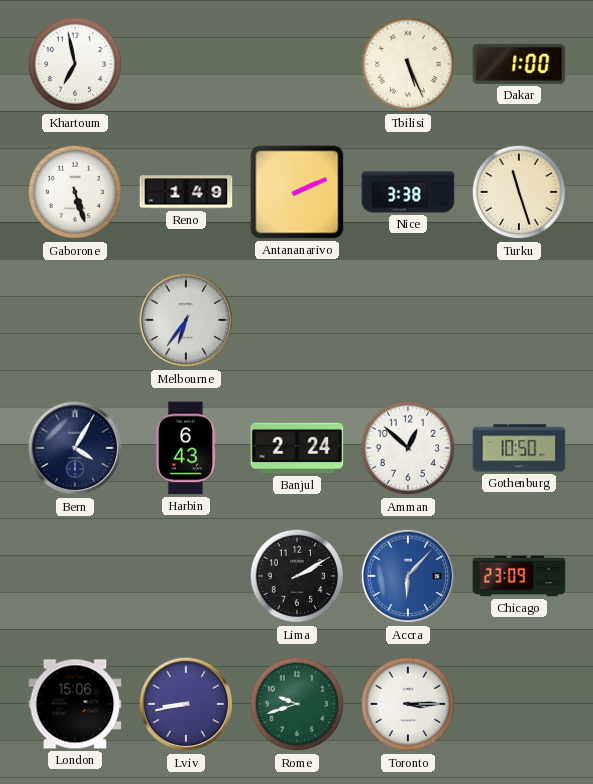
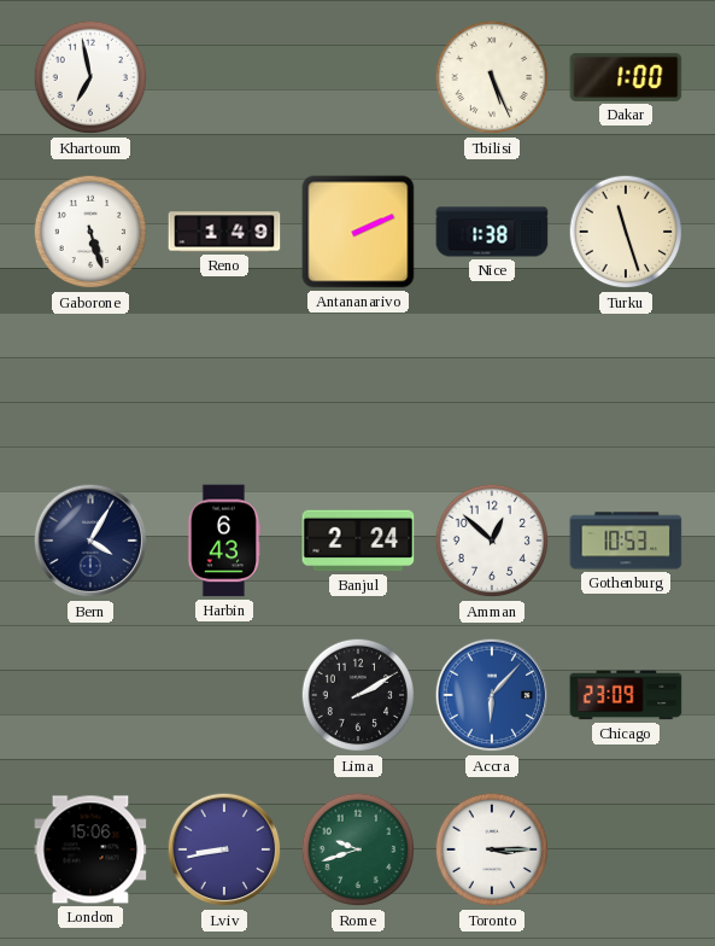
Nice: 3:38 -> 1:38
Melbourne: 6:36 -> none
Gothenburg: 10:50 -> 10:53
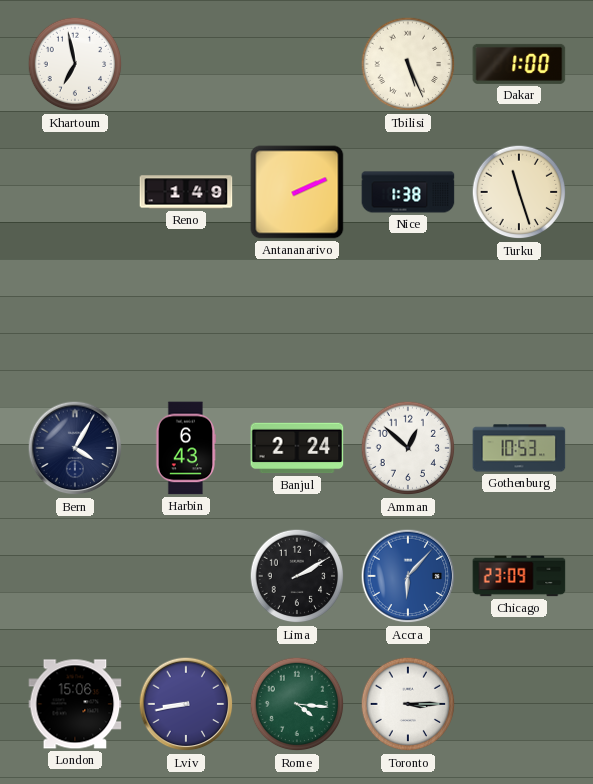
Gaborone: 5:27 -> none
Rome: 9:42 -> 4:16
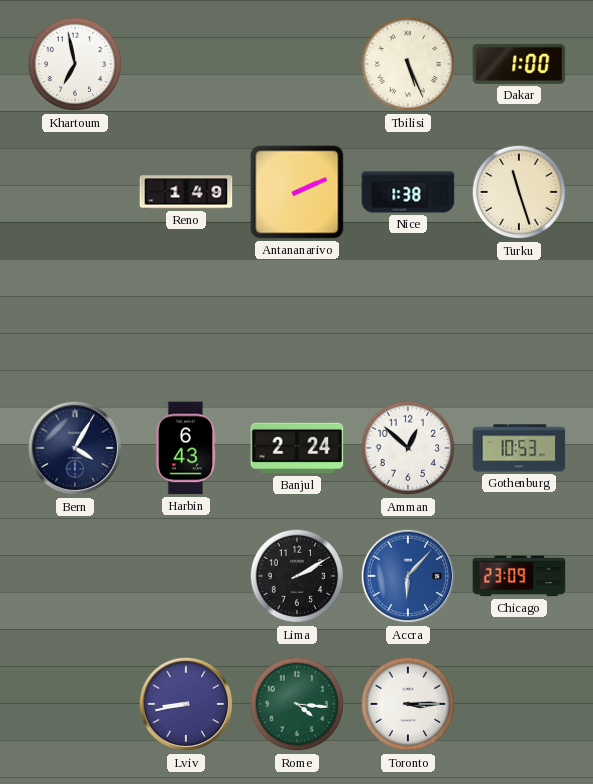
London: 15:06 -> none
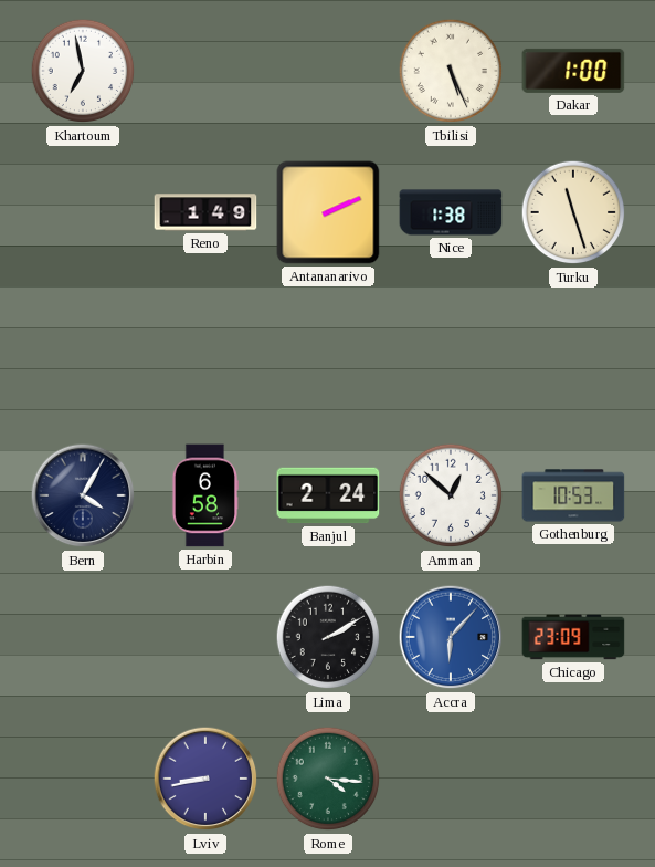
Harbin: 6:43 -> 6:58
Toronto: 3:15 -> none
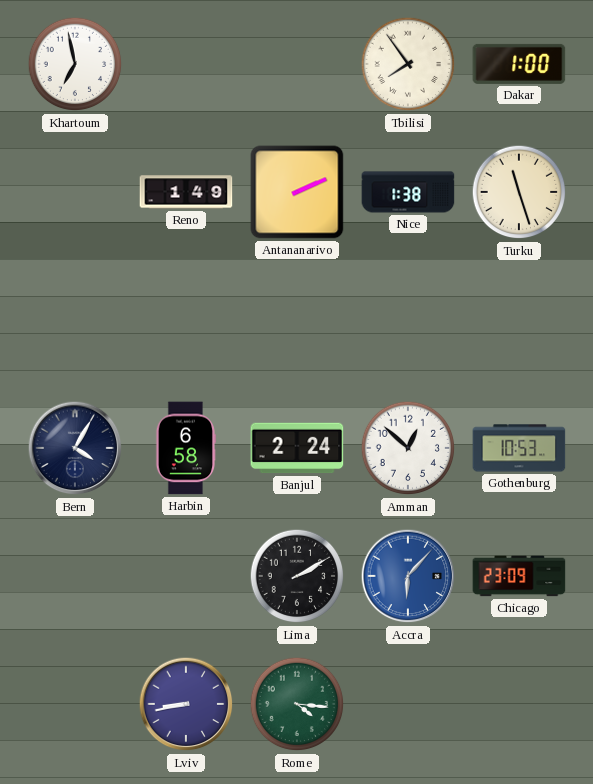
Tbilisi: 5:26 -> 7:54
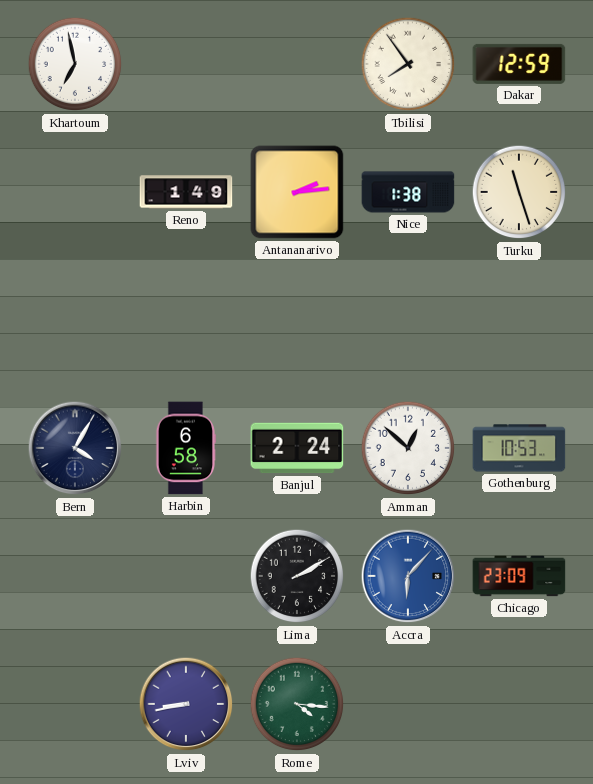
Dakar: 1:00 -> 12:59
Antananarivo: 2:11 -> 2:14
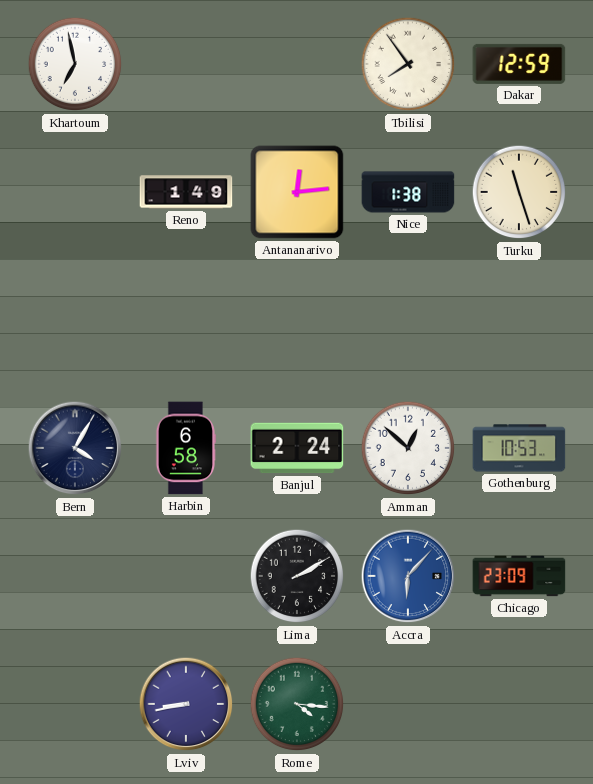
Antananarivo: 2:14 -> 12:14
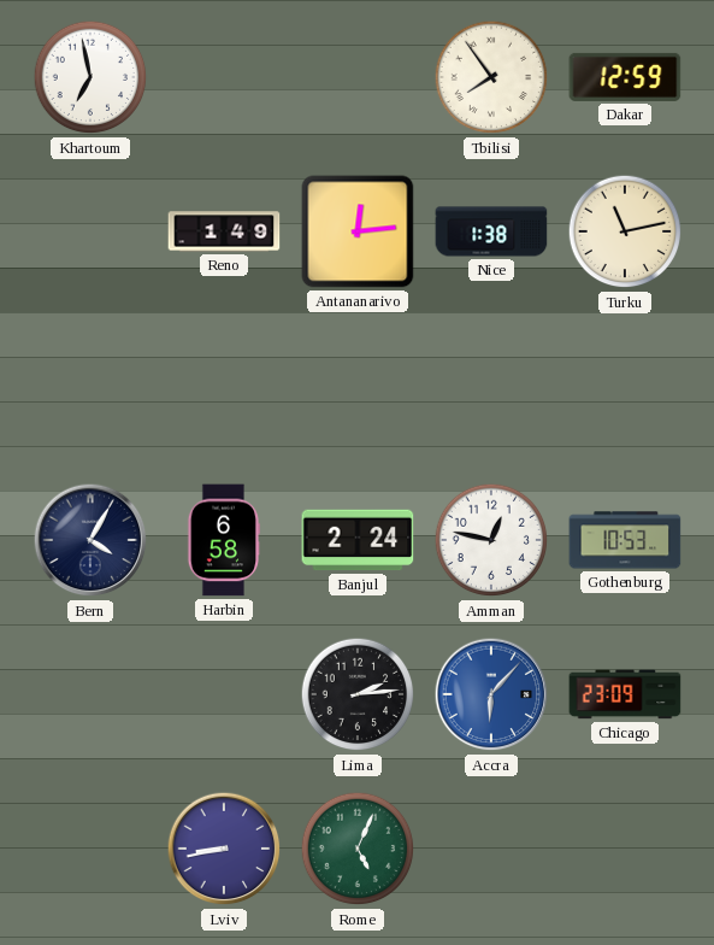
Turku: 11:27 -> 11:13
Amman: 12:52 -> 12:47
Lima: 2:10 -> 2:14
Rome: 4:16 -> 5:04
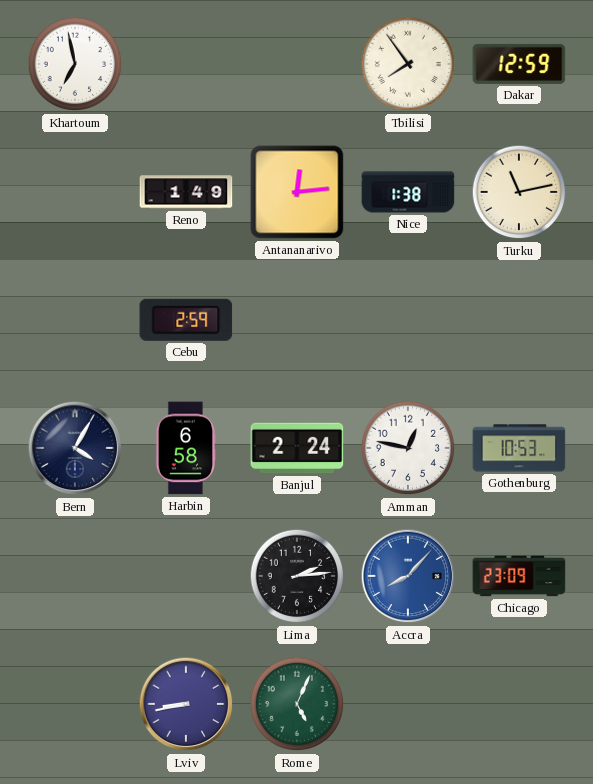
Cebu: none -> 2:59
Accra: 6:07 -> 8:07
